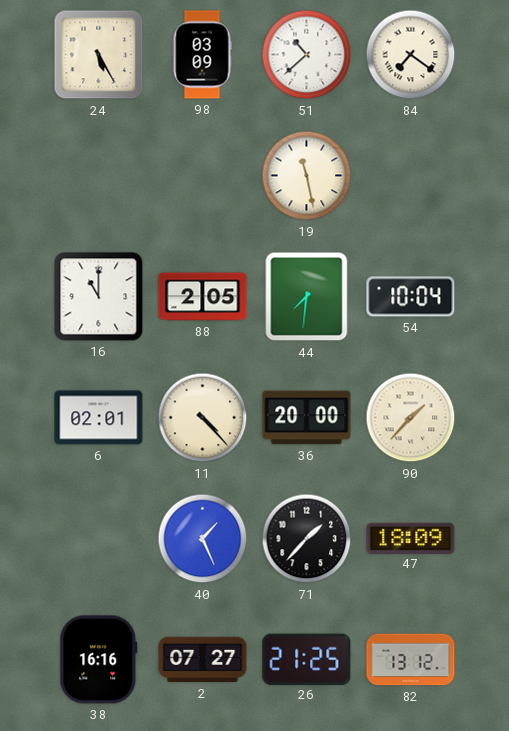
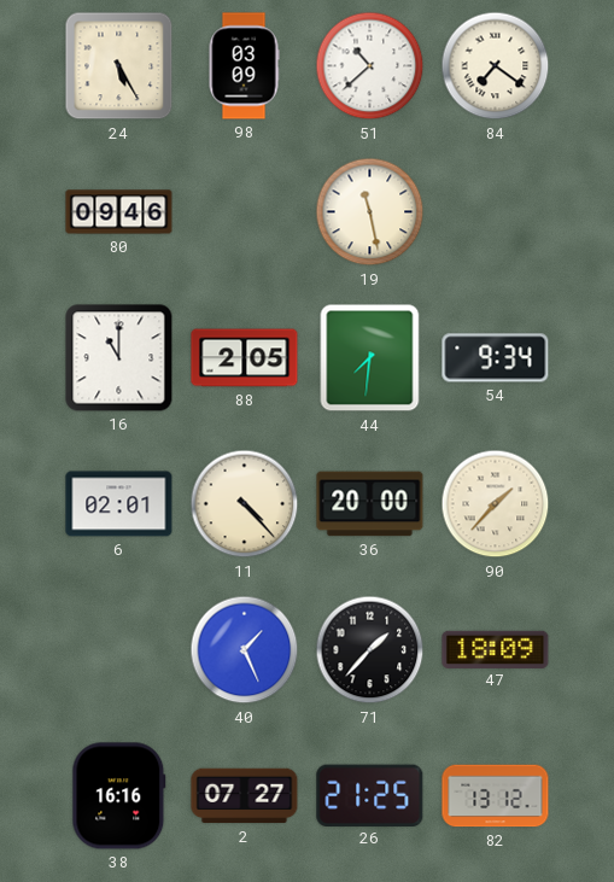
80: none -> 09:46
54: 10:04 -> 9:34
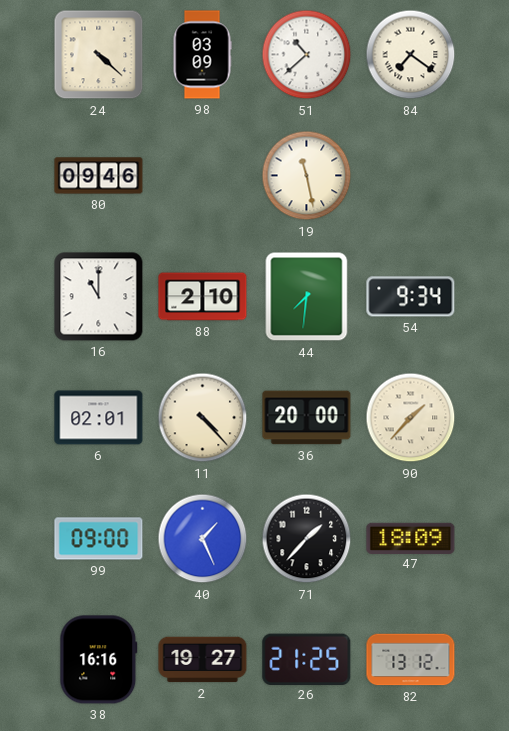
24: 5:25 -> 4:22
88: 2:05 -> 2:10
99: none -> 09:00
2: 07:27 -> 19:27
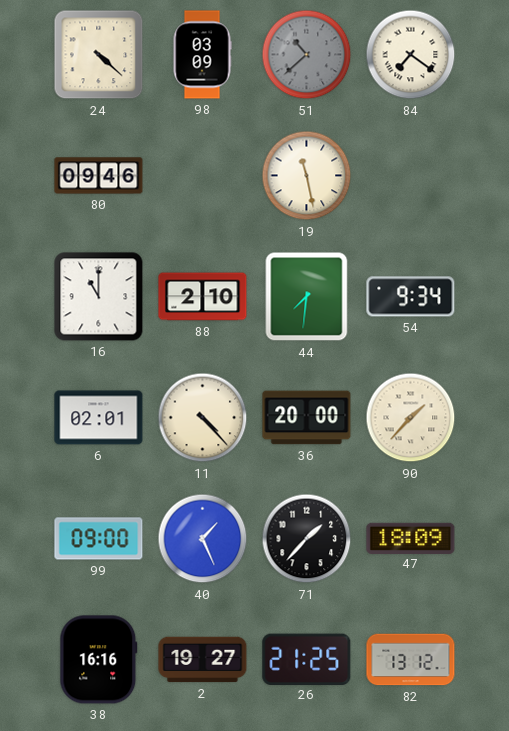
51 dial: white -> grey
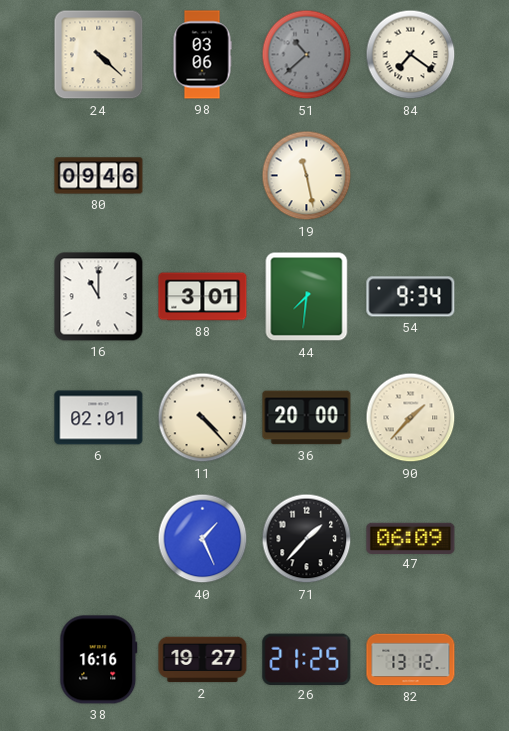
98: 03:09 -> 03:06
88: 2:10 -> 3:01
99: 09:00 -> none
47: 18:09 -> 06:09
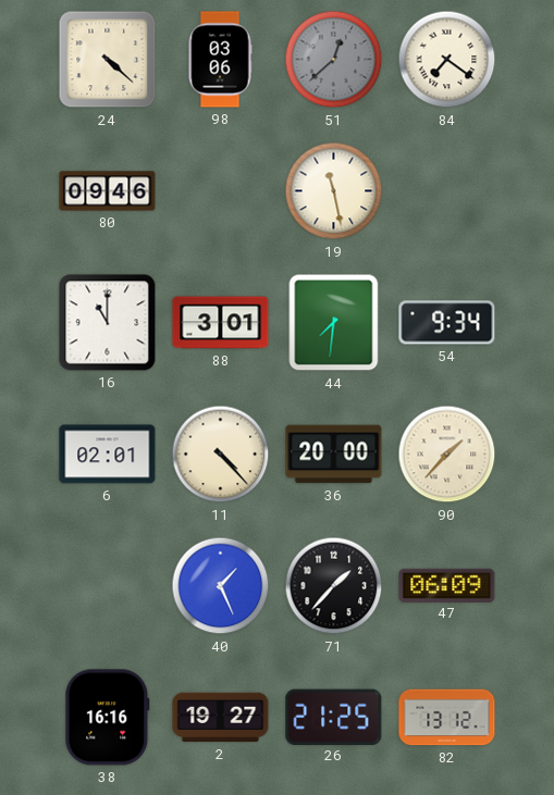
51: 10:38 -> 12:38
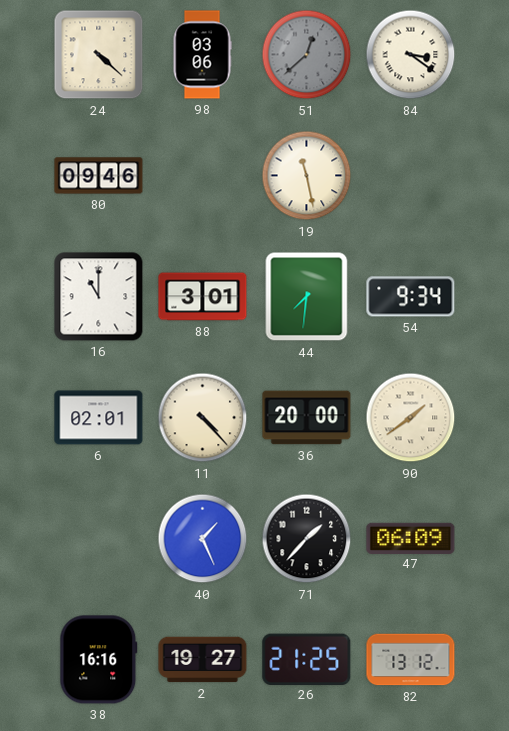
84: 7:21 -> 3:21
90: 1:37 -> 1:39
